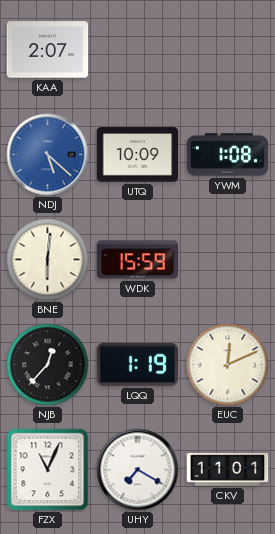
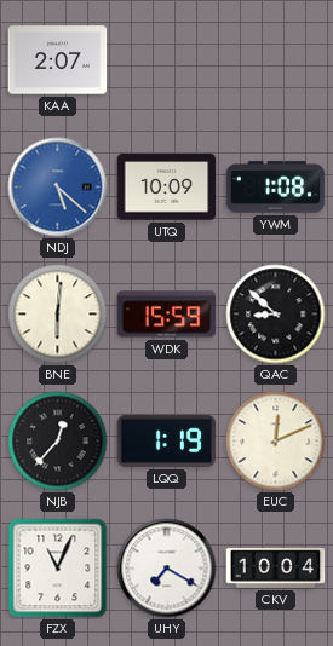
QAC: none -> 8:52
CKV: 11:01 -> 10:04
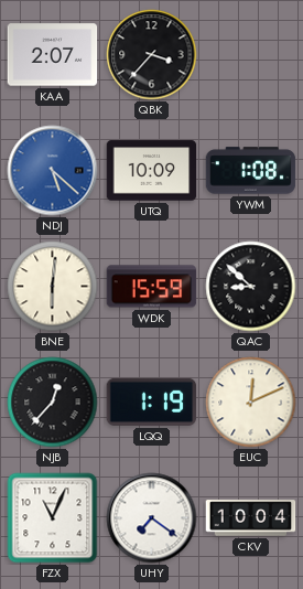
QBK: none -> 3:37
UHY: 7:20 -> 7:21
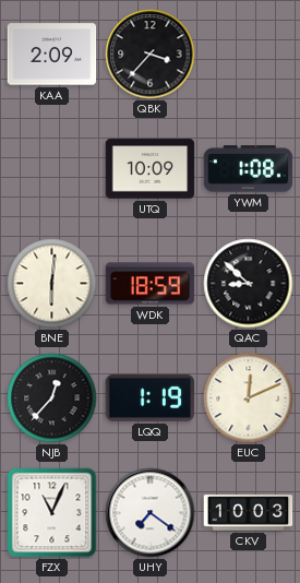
KAA: 2:07 -> 2:09
NDJ: 5:22 -> none
WDK: 15:59 -> 18:59
CKV: 10:04 -> 10:03
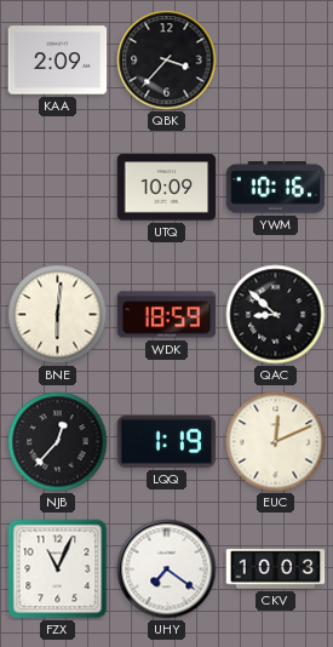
YWM: 1:08 -> 10:16
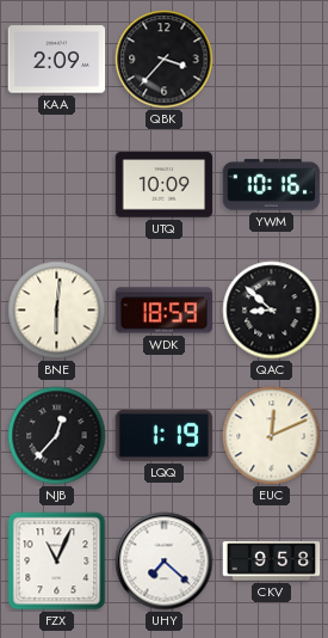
UHY: 7:21 -> 7:22
CKV: 10:03 -> 9:58
